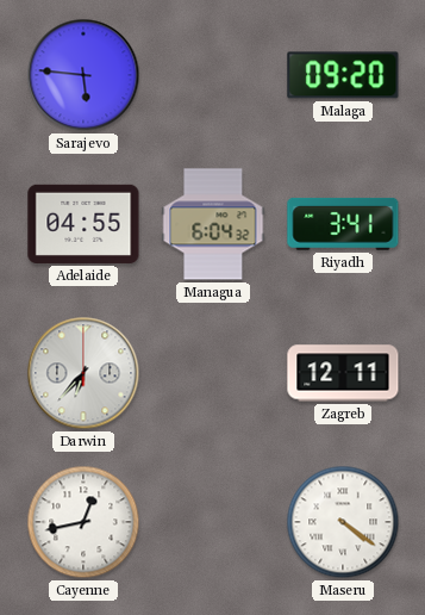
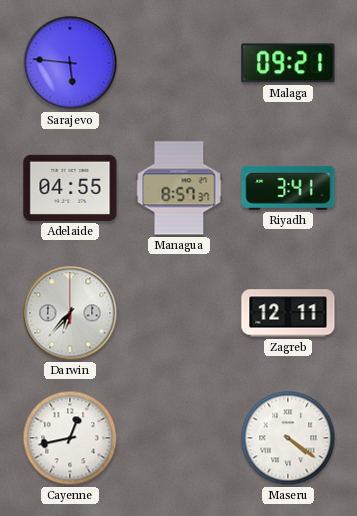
Malaga: 09:20 -> 09:21
Managua: 6:04 -> 8:57
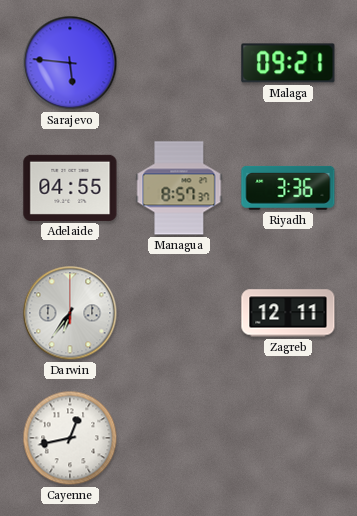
Riyadh: 3:41 -> 3:36
Darwin: 6:37 -> 6:36
Maseru: 4:21 -> none
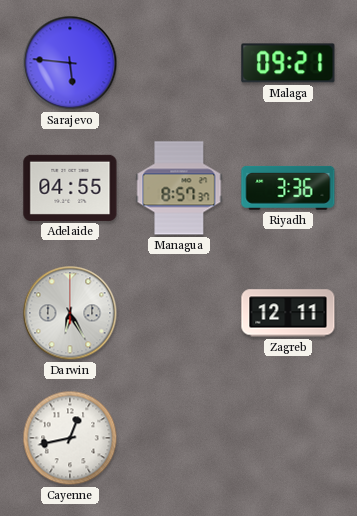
Darwin: 6:36 -> 6:25
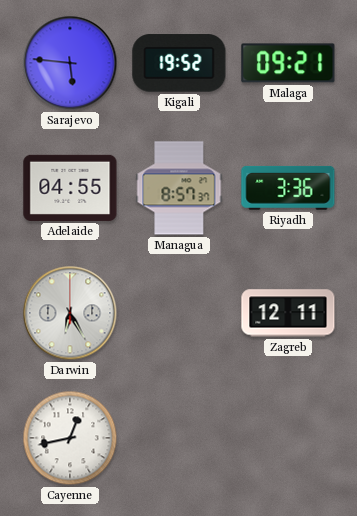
Kigali: none -> 19:52
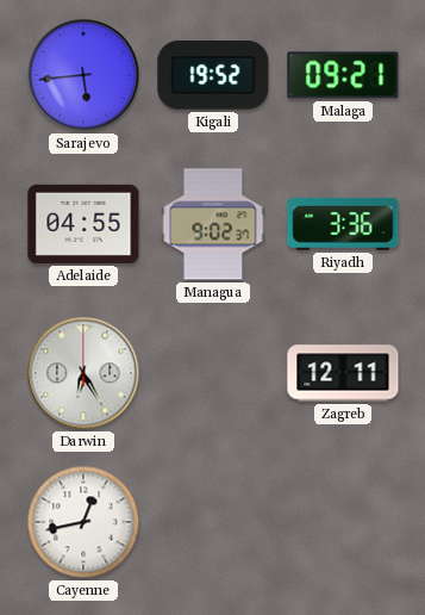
Sarajevo: 5:46 -> 5:44
Managua: 8:57 -> 9:02
